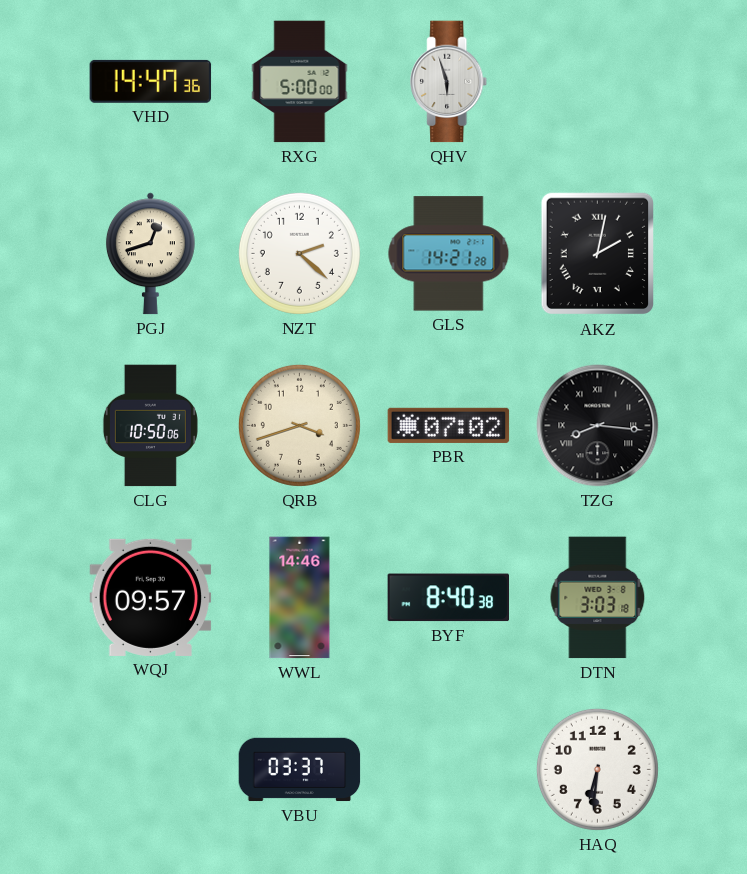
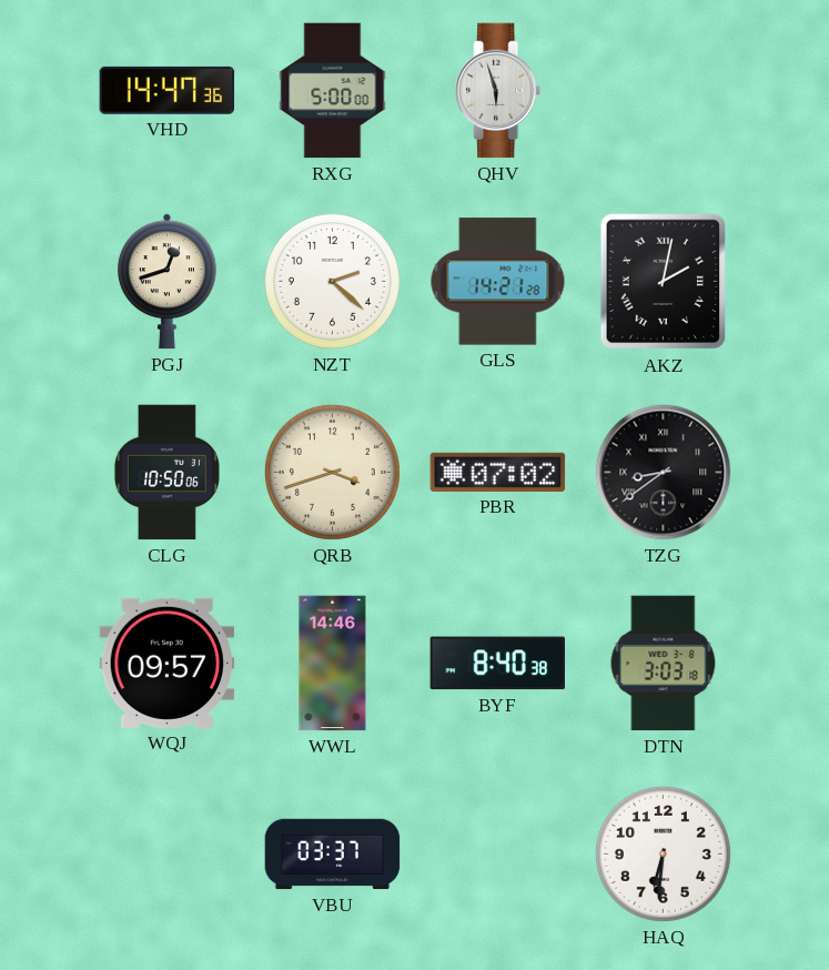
TZG: 8:16 -> 8:39
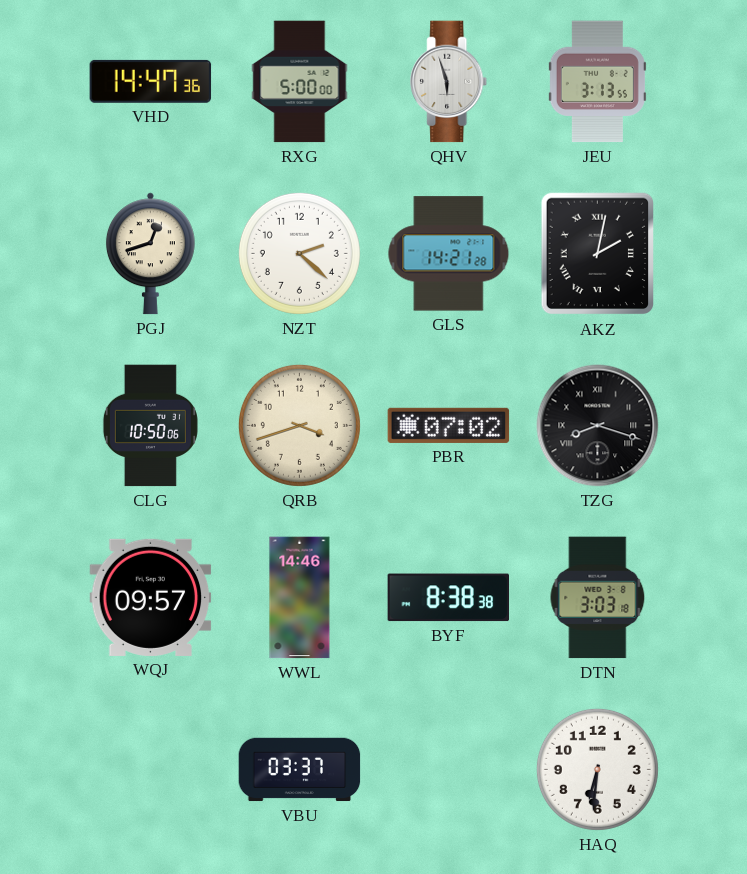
JEU: none -> 3:13
TZG: 8:39 -> 8:18
BYF: 8:40 -> 8:38
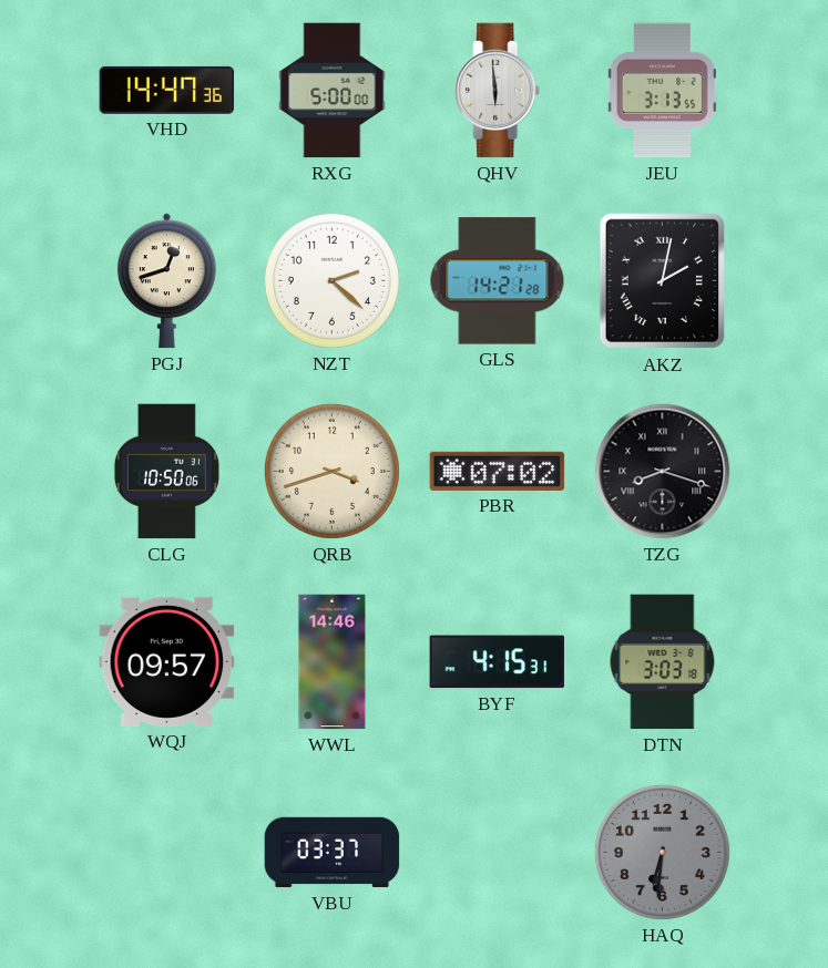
QHV: 5:57 -> 5:59
BYF: 8:38 -> 4:15
HAQ dial: white -> grey
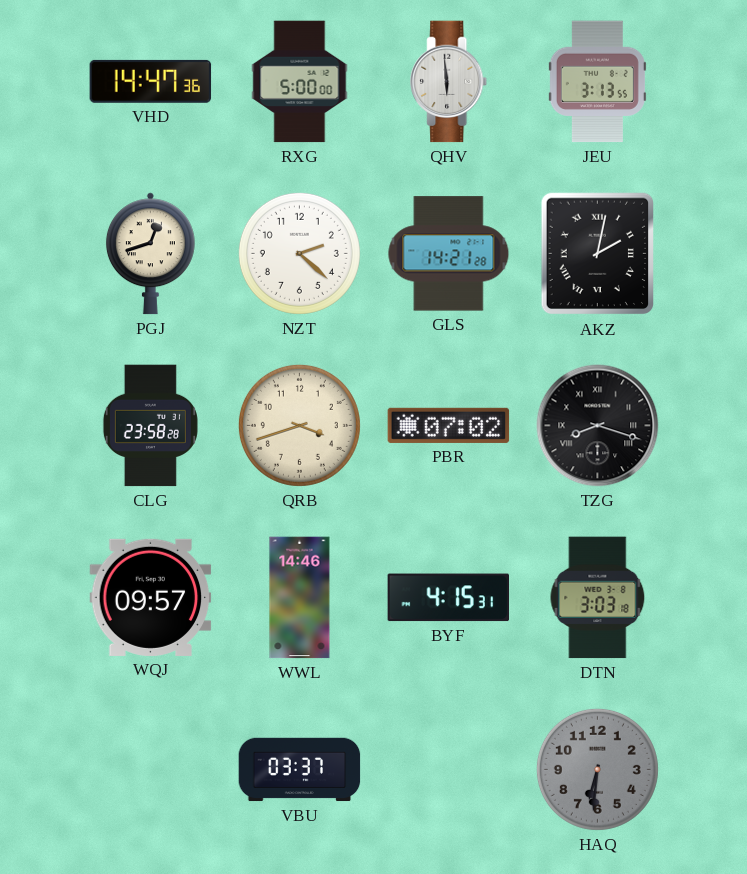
CLG: 10:50 -> 23:58
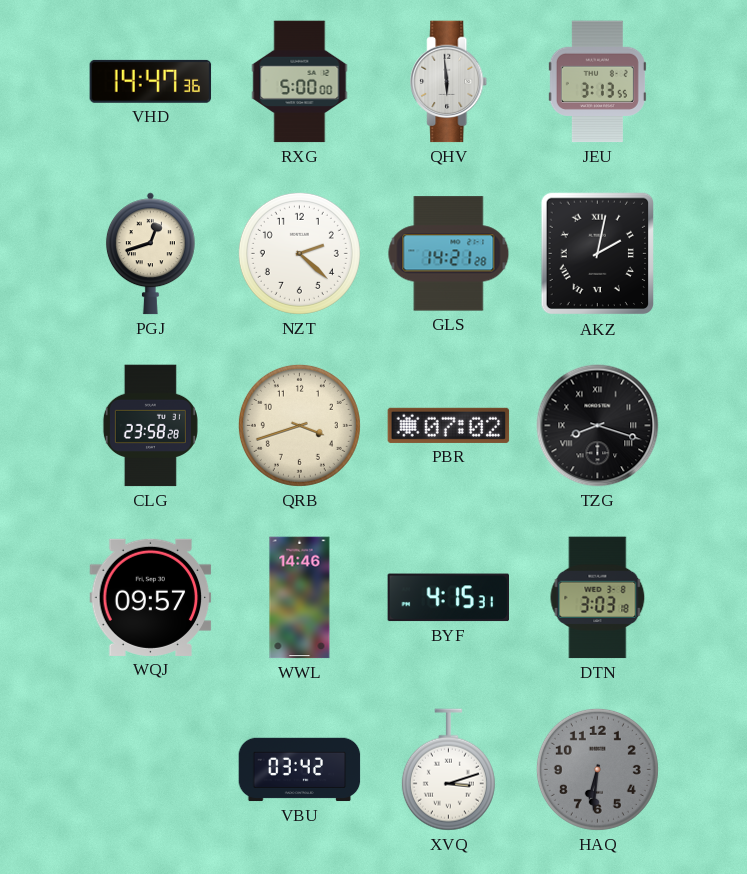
VBU: 03:37 -> 03:42
XVQ: none -> 3:12
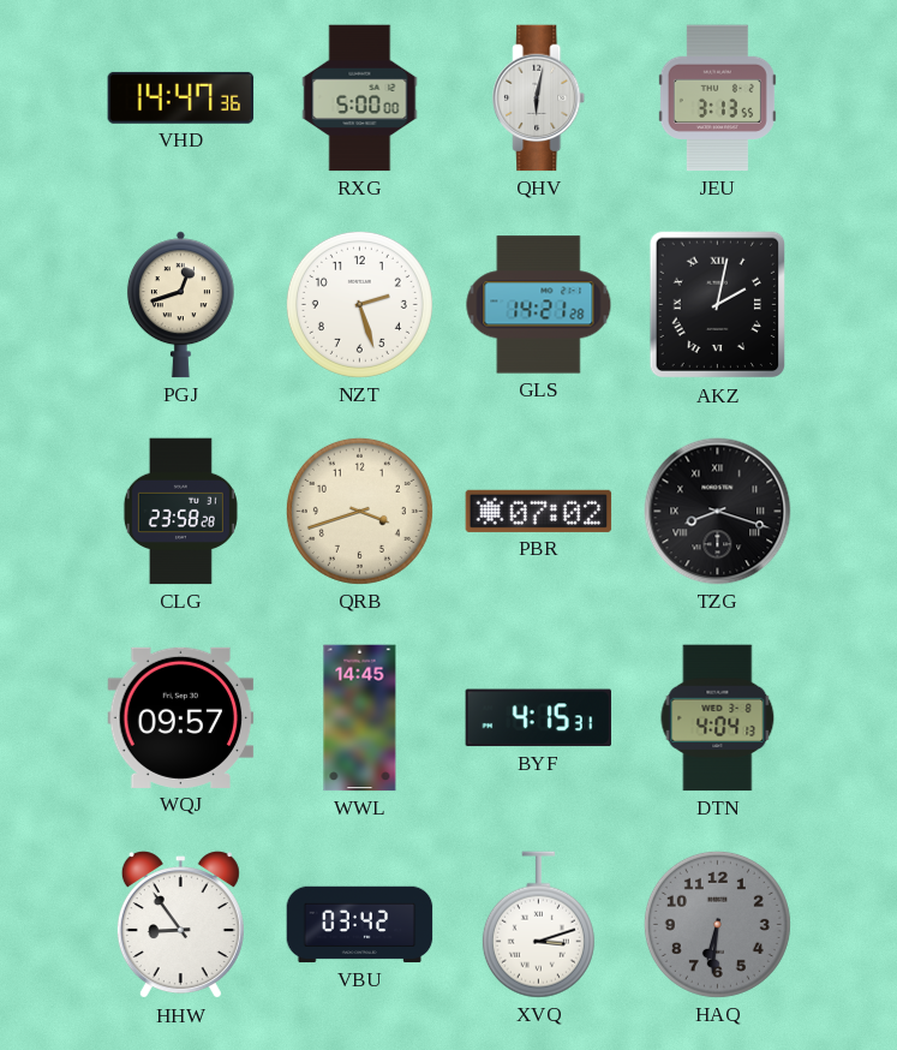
QHV: 5:59 -> 6:02
NZT: 2:22 -> 2:27
WWL: 14:46 -> 14:45
DTN: 3:03 -> 4:04
HHW: none -> 8:54
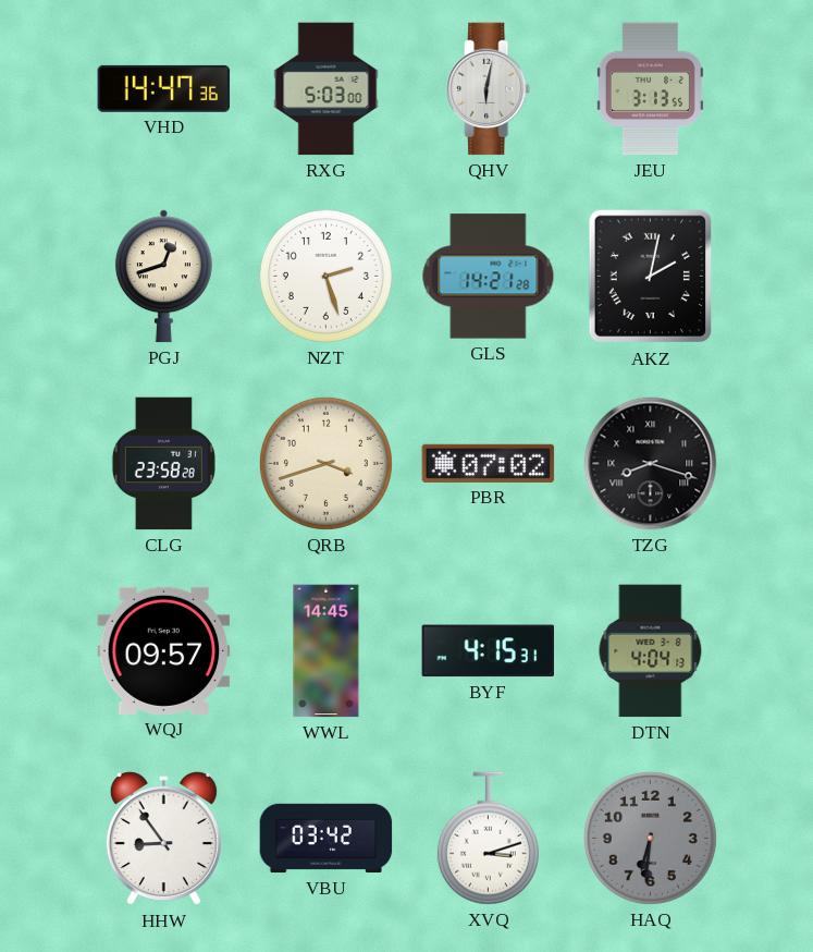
RXG: 5:00 -> 5:03
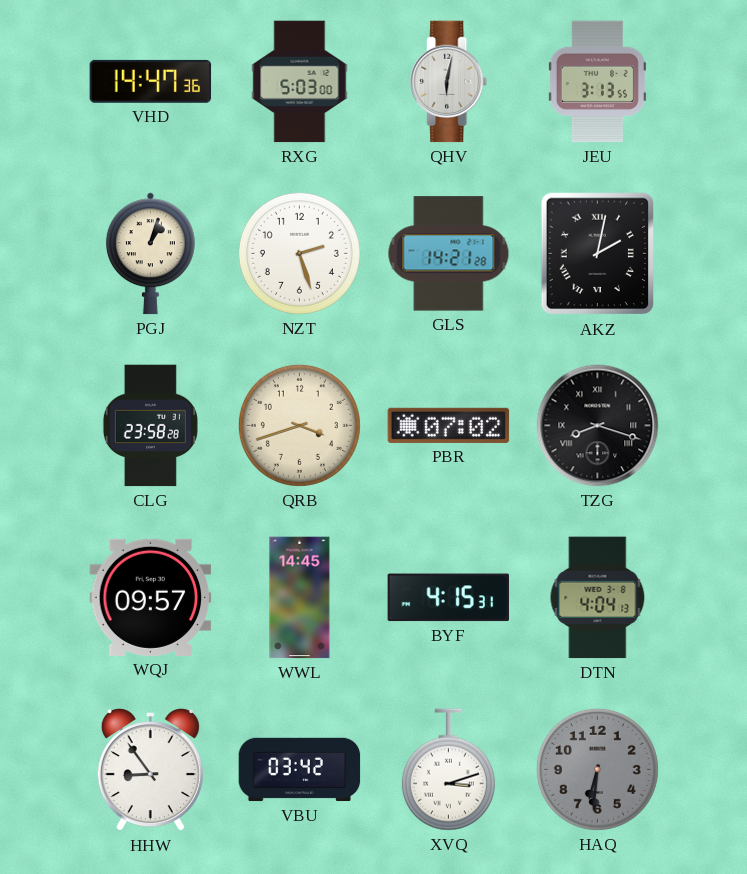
PGJ: 12:42 -> 1:03
